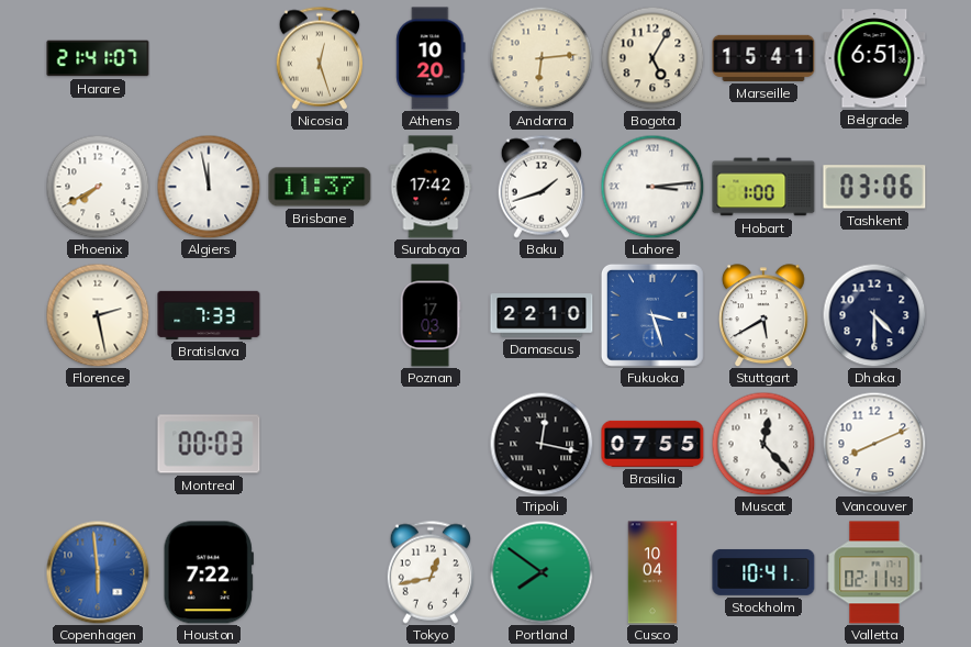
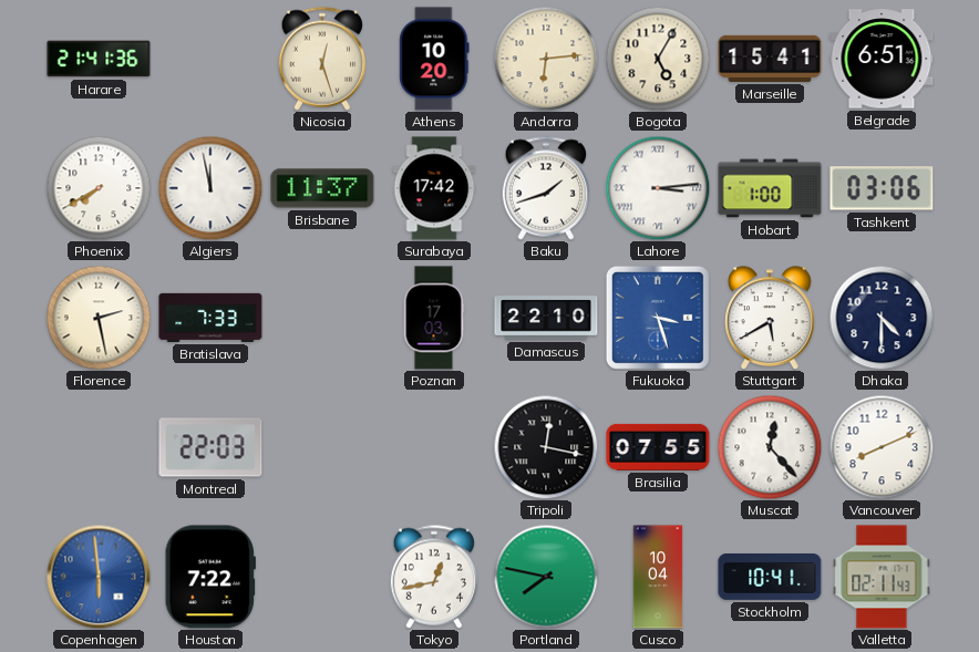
Harare: 21:41:07 -> 21:41:36
Montreal: 00:03 -> 22:03
Portland: 7:51 -> 7:47
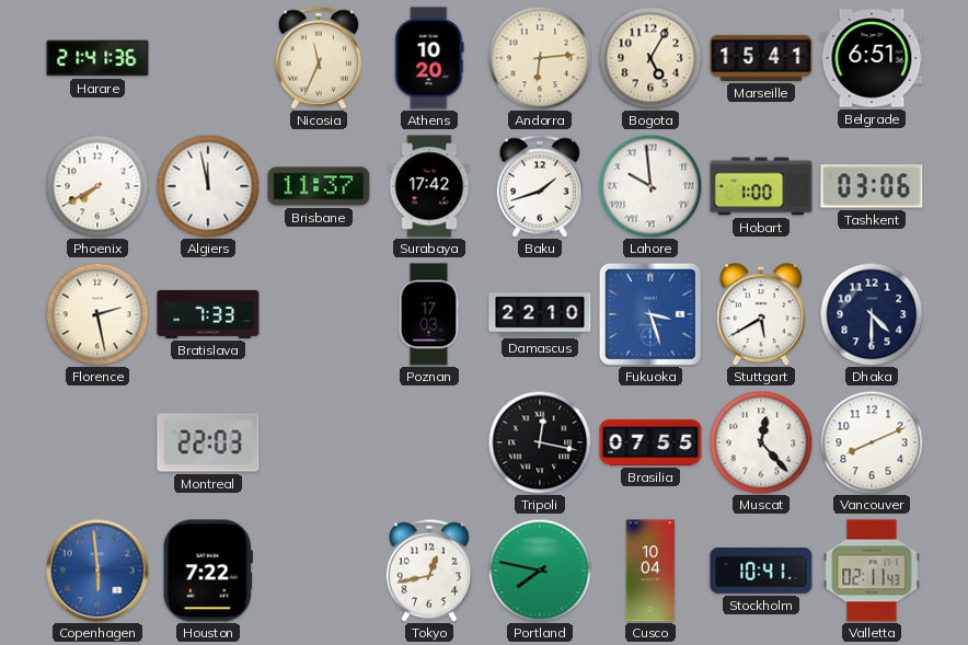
Nicosia: 12:27 -> 11:34
Lahore: 3:14 -> 9:59
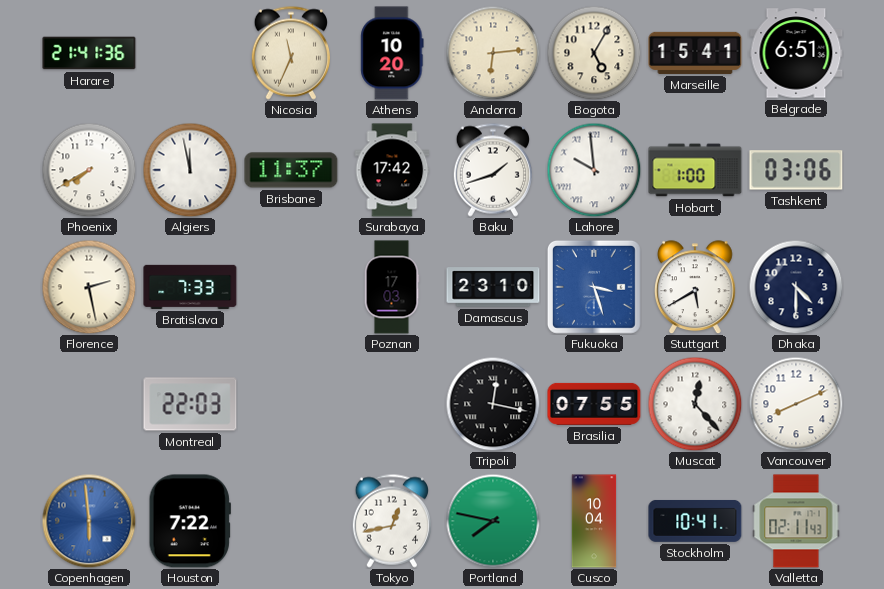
Damascus: 22:10 -> 23:10
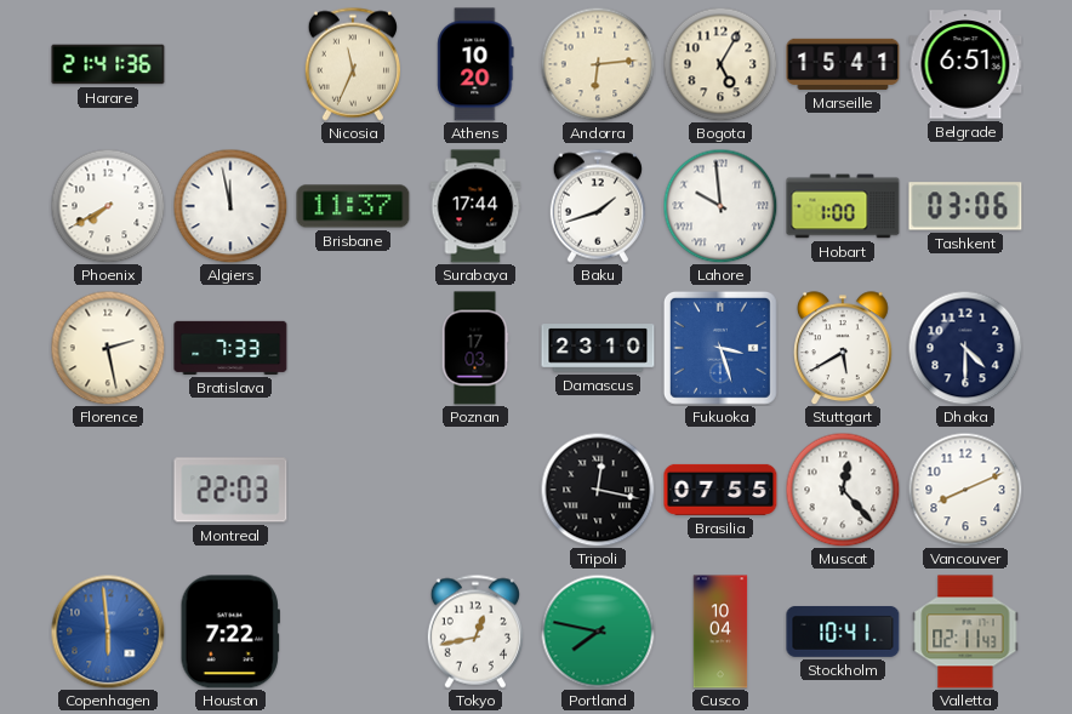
Surabaya: 17:42 -> 17:44
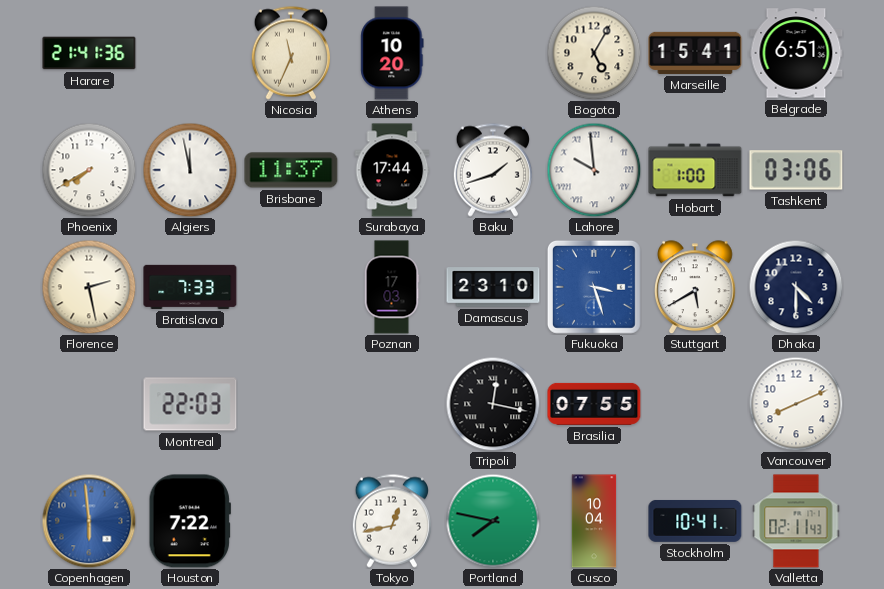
Andorra: 6:14 -> none
Muscat: 12:23 -> none
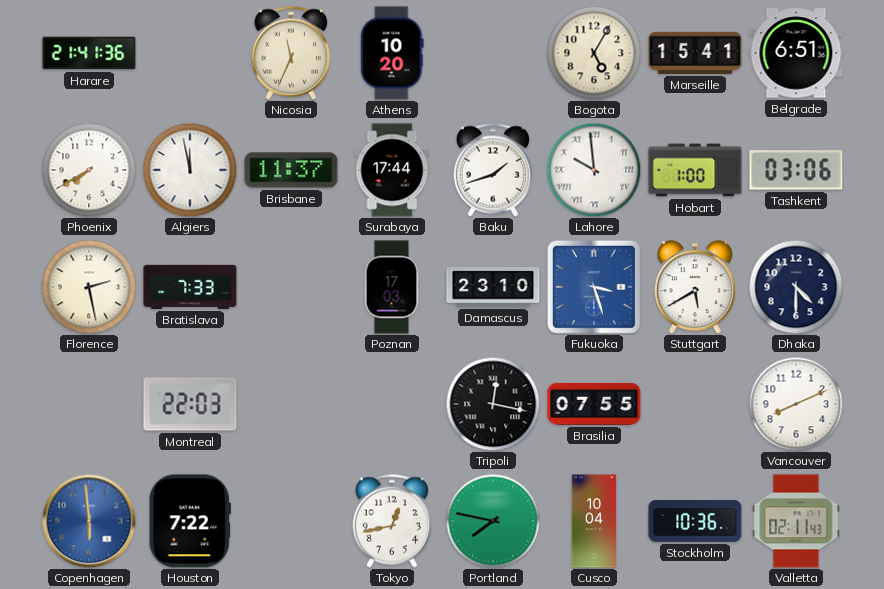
Stockholm: 10:41 -> 10:36
